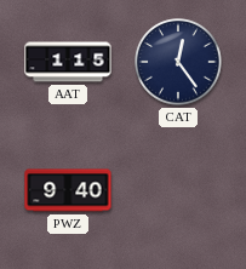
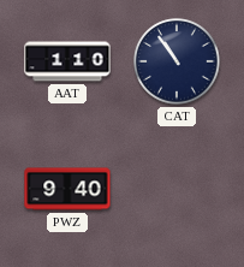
AAT: 1:15 -> 1:10
CAT: 12:24 -> 10:54
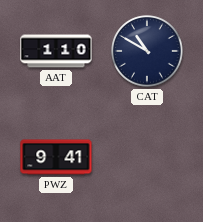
CAT: 10:54 -> 10:50
PWZ: 9:40 -> 9:41
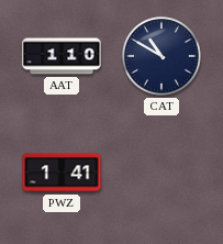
PWZ: 9:41 -> 1:41
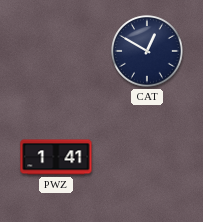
AAT: 1:10 -> none
CAT: 10:50 -> 12:50
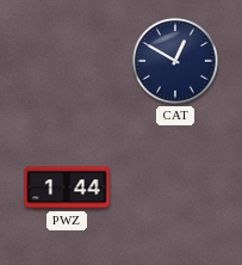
PWZ: 1:41 -> 1:44
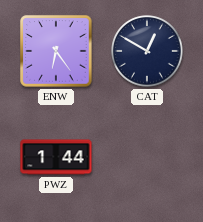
ENW: none -> 6:24
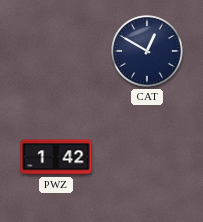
ENW: 6:24 -> none
PWZ: 1:44 -> 1:42
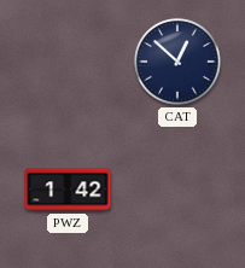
CAT: 12:50 -> 12:52
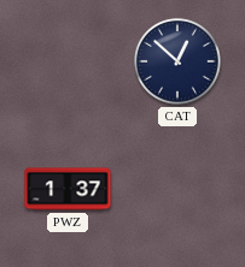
PWZ: 1:42 -> 1:37
